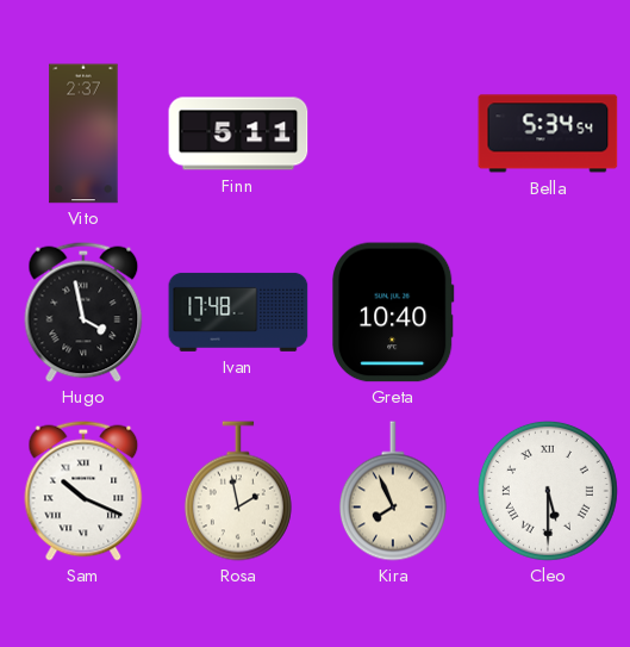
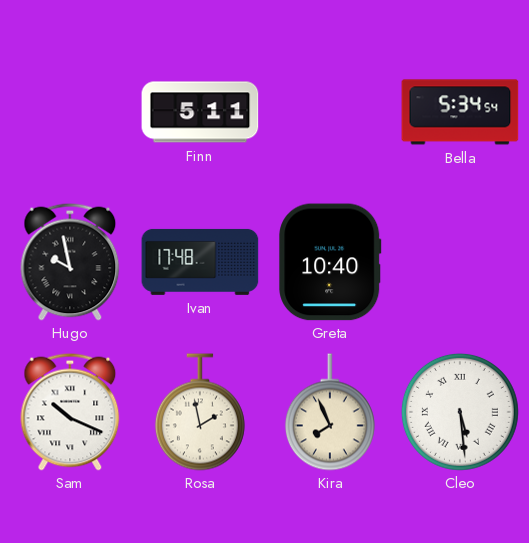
Vito: 2:37 -> none
Hugo: 3:58 -> 9:58
Cleo: 5:30 -> 5:29
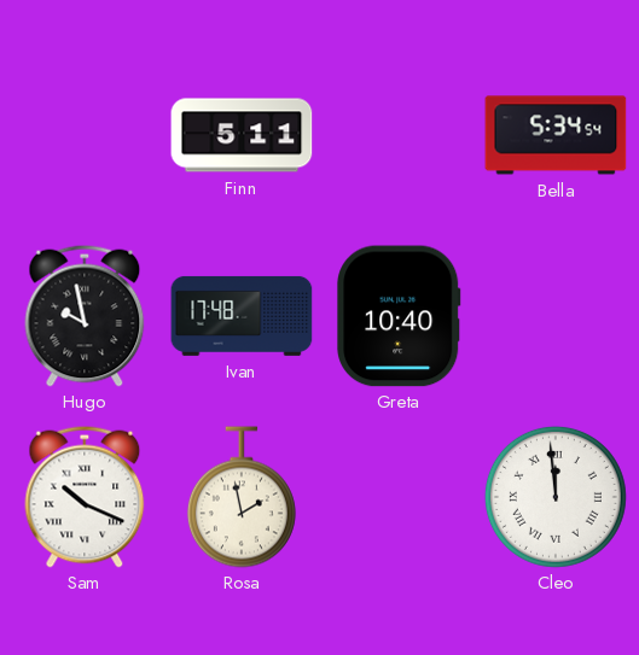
Kira: 7:56 -> none
Cleo: 5:29 -> 11:59
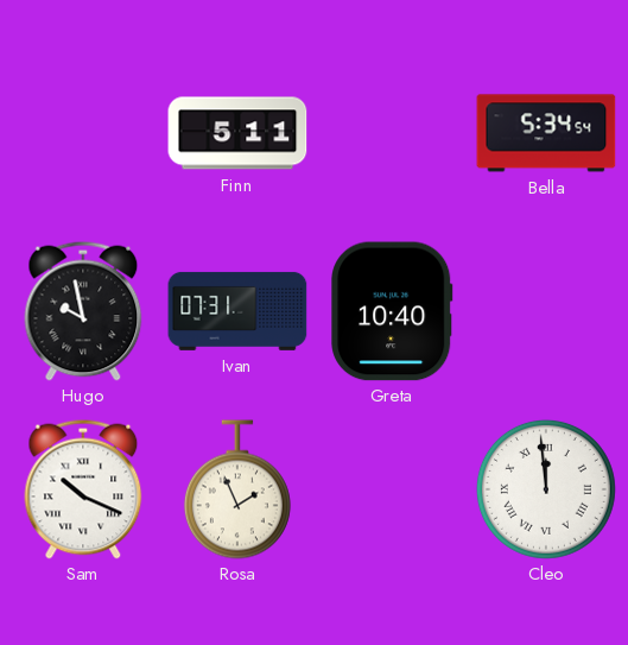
Ivan: 17:48 -> 07:31
Rosa: 1:58 -> 1:56
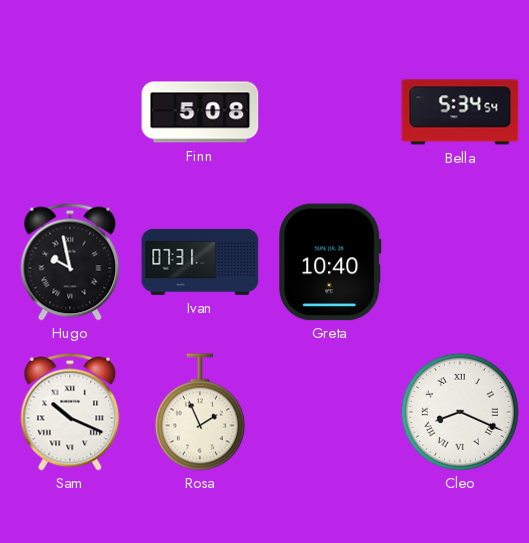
Finn: 5:11 -> 5:08
Cleo: 11:59 -> 8:19
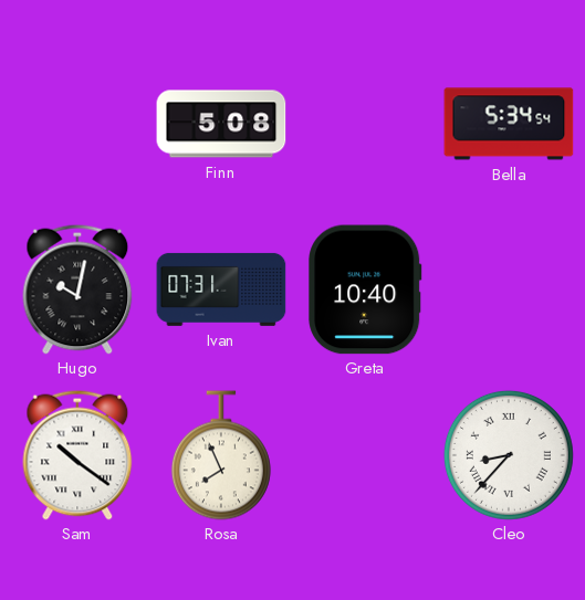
Hugo: 9:58 -> 10:02
Sam: 10:19 -> 10:21
Rosa: 1:56 -> 7:56
Cleo: 8:19 -> 8:37
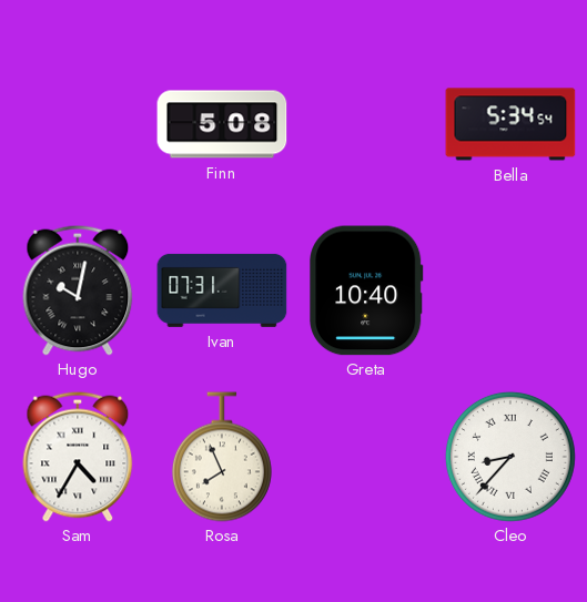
Sam: 10:21 -> 4:35
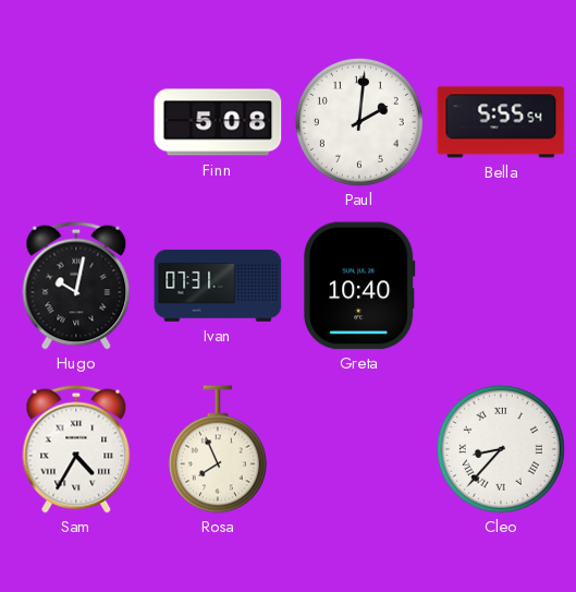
Paul: none -> 2:01
Bella: 5:34 -> 5:55
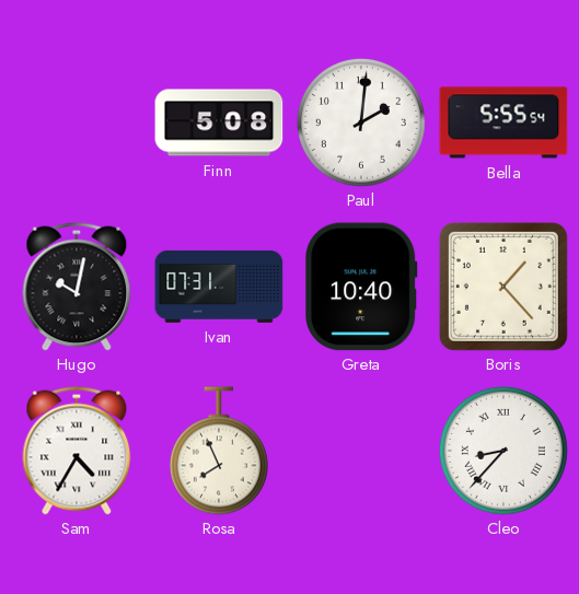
Boris: none -> 1:23
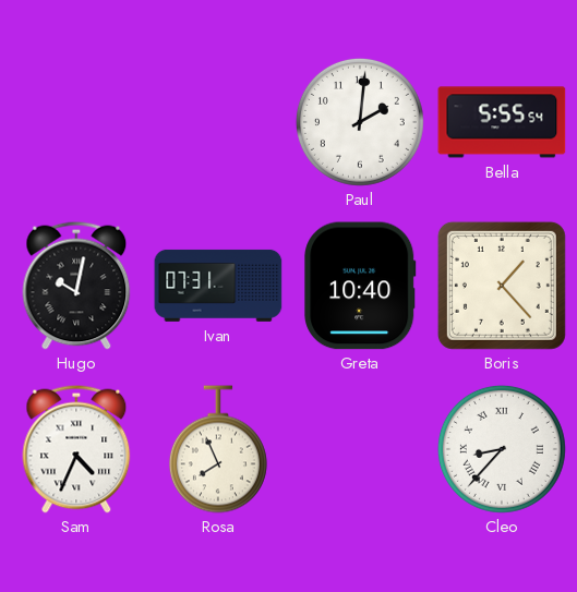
Finn: 5:08 -> none
Sam: 4:35 -> 4:34
